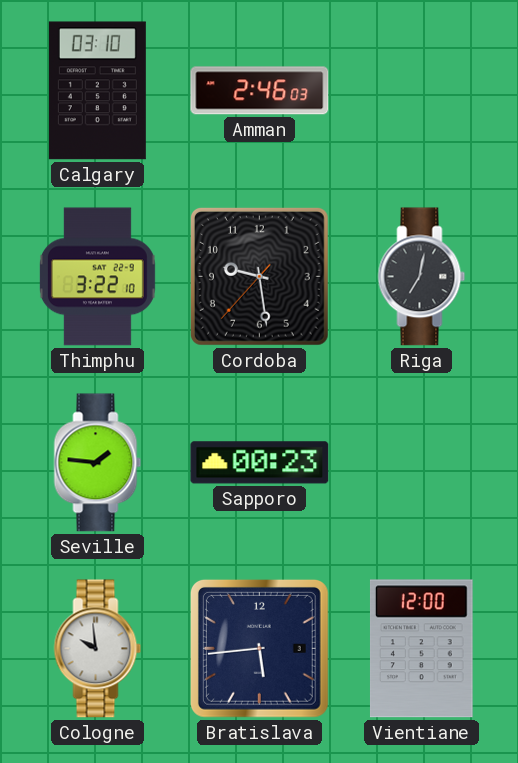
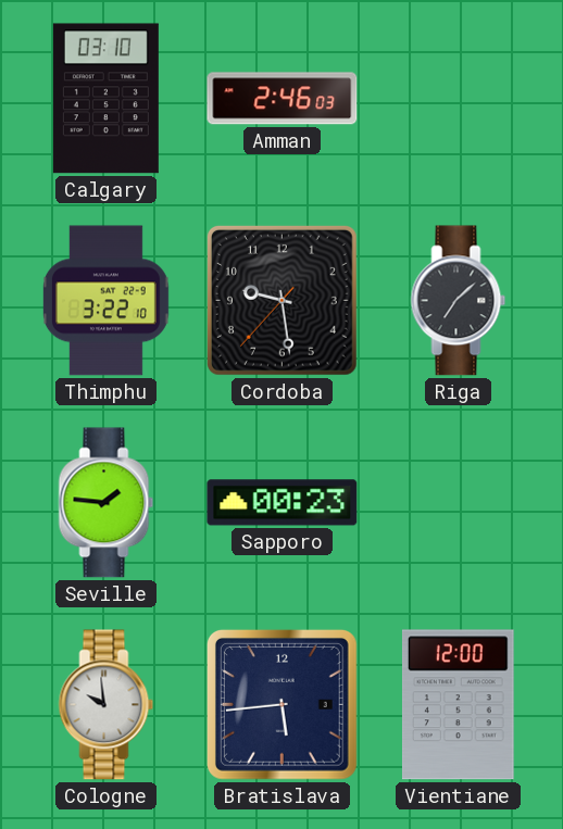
Riga: 7:02 -> 7:08
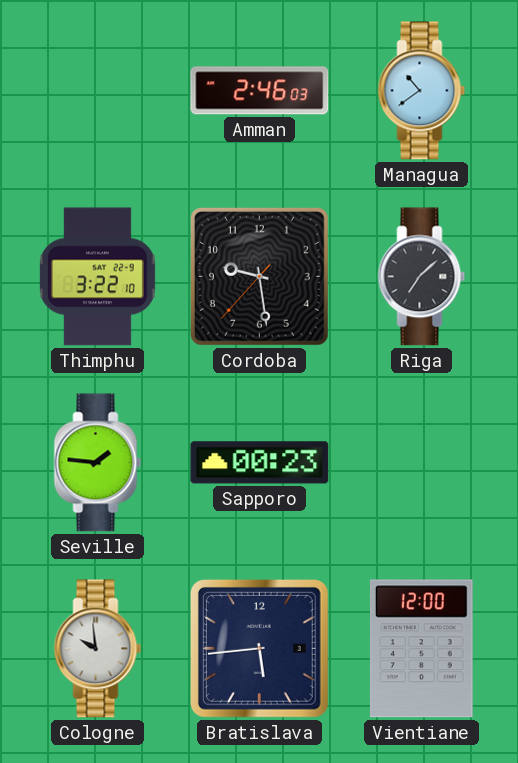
Calgary: 03:10 -> none
Managua: none -> 10:39
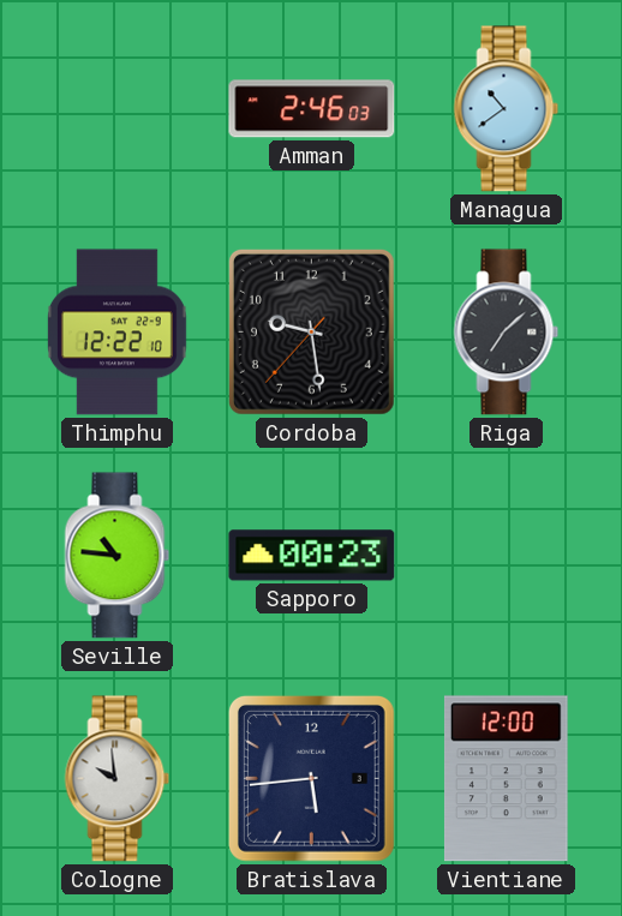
Thimphu: 3:22 -> 12:22
Seville: 1:46 -> 10:46
